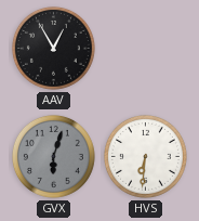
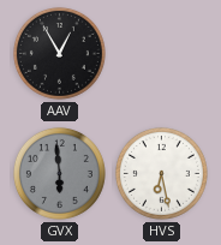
GVX: 6:03 -> 5:59
HVS: 6:31 -> 6:28
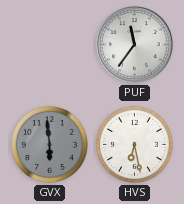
AAV: 12:55 -> none
PUF: none -> 11:36
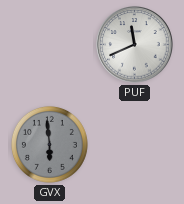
PUF: 11:36 -> 11:41
HVS: 6:28 -> none
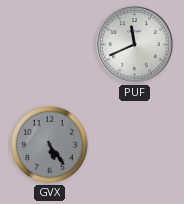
GVX: 5:59 -> 5:24
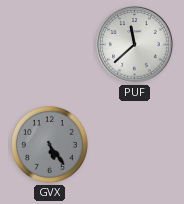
PUF: 11:41 -> 11:38
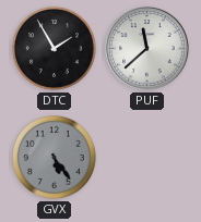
DTC: none -> 1:55
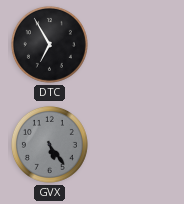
DTC: 1:55 -> 6:55
PUF: 11:38 -> none
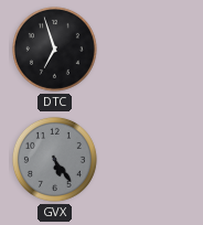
DTC: 6:55 -> 6:57
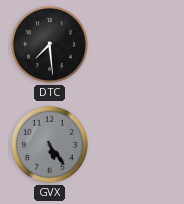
DTC: 6:57 -> 7:29
